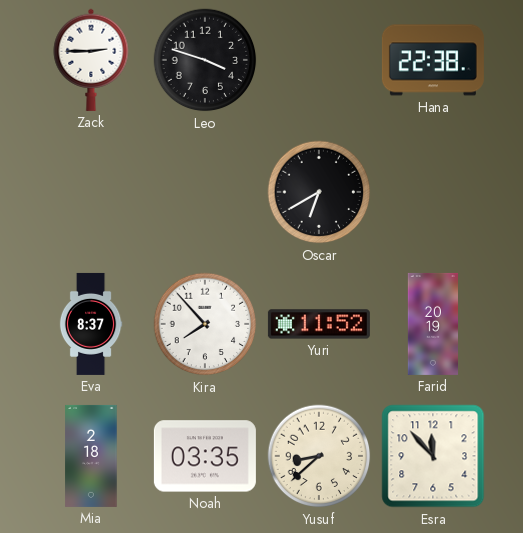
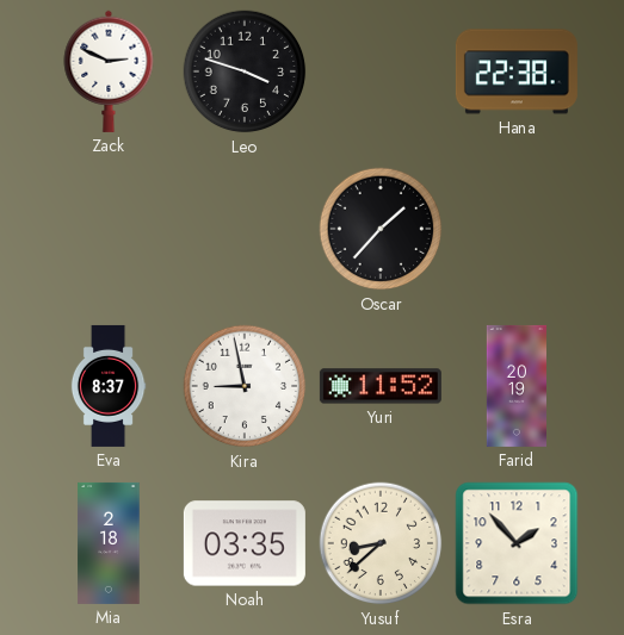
Zack: 2:45 -> 2:49
Oscar: 6:40 -> 1:37
Kira: 7:53 -> 8:58
Esra: 11:53 -> 1:53
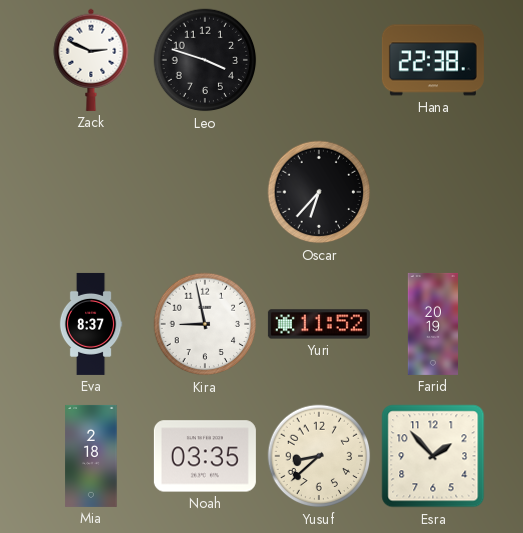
Oscar: 1:37 -> 6:37
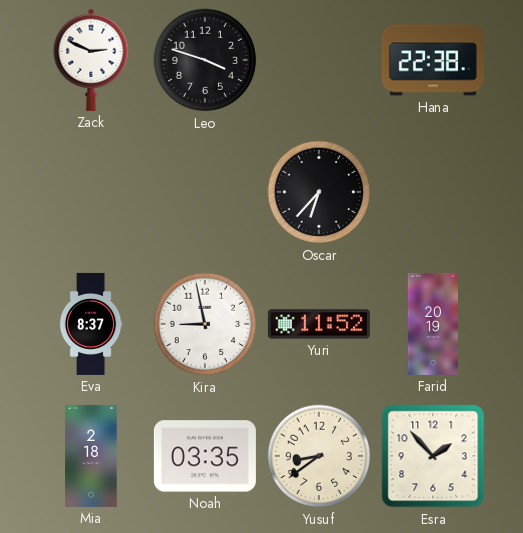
Yusuf: 8:38 -> 8:39
